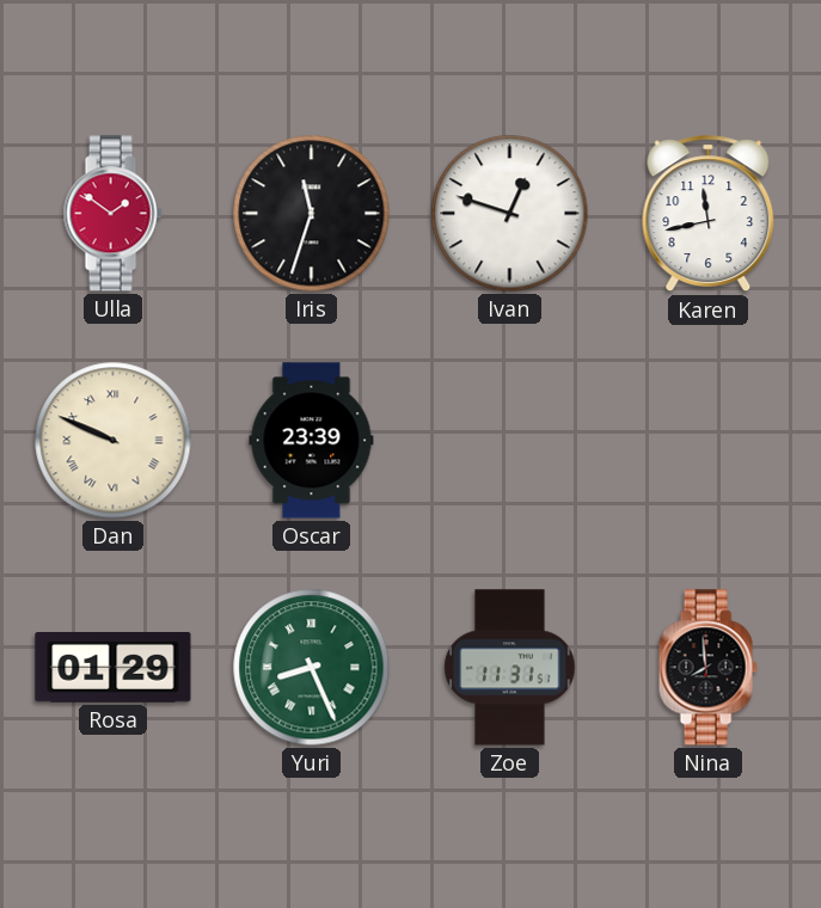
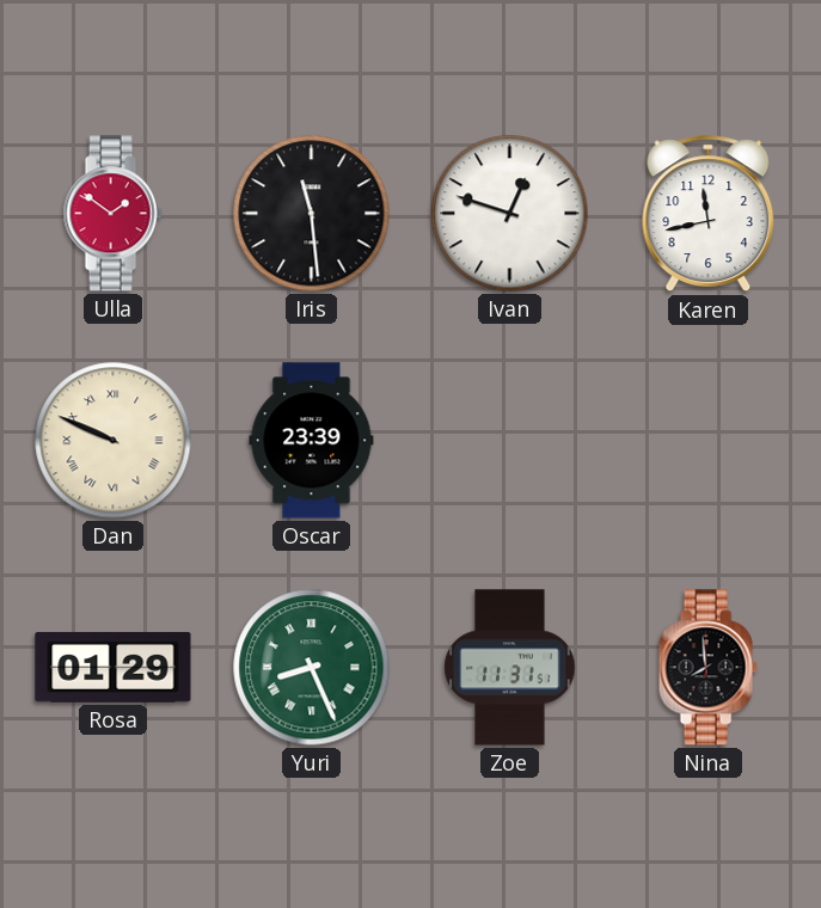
Iris: 11:33 -> 11:29
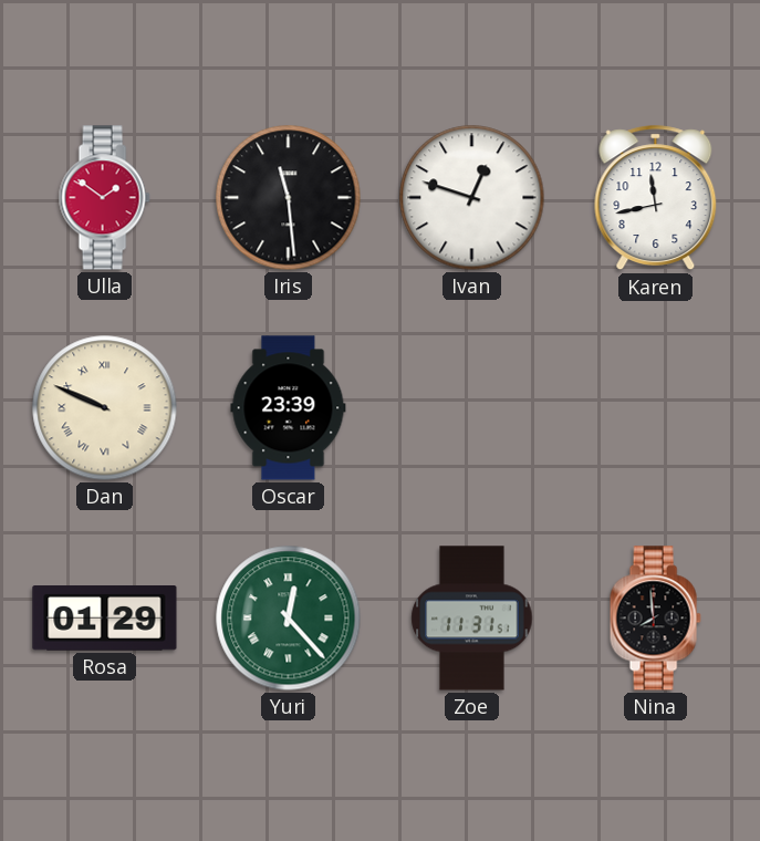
Yuri: 8:26 -> 12:23
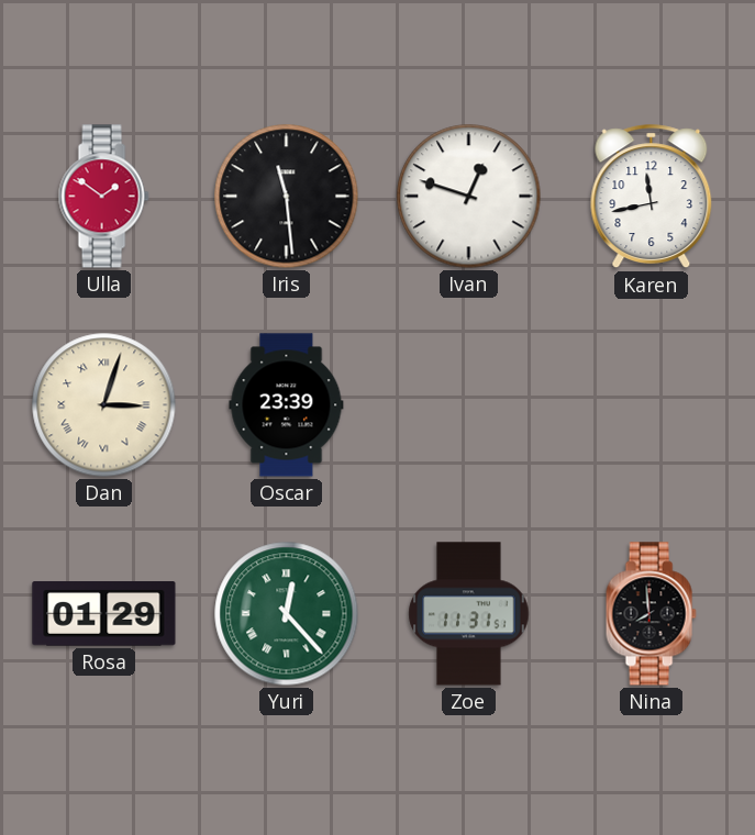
Dan: 9:49 -> 3:03
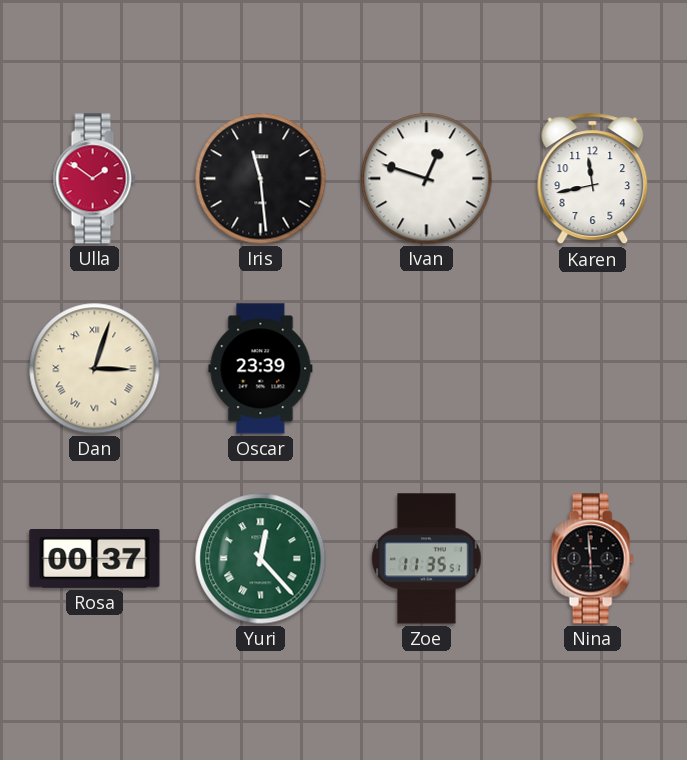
Rosa: 01:29 -> 00:37
Zoe: 11:31 -> 11:35
Nina: 7:59 -> 5:59
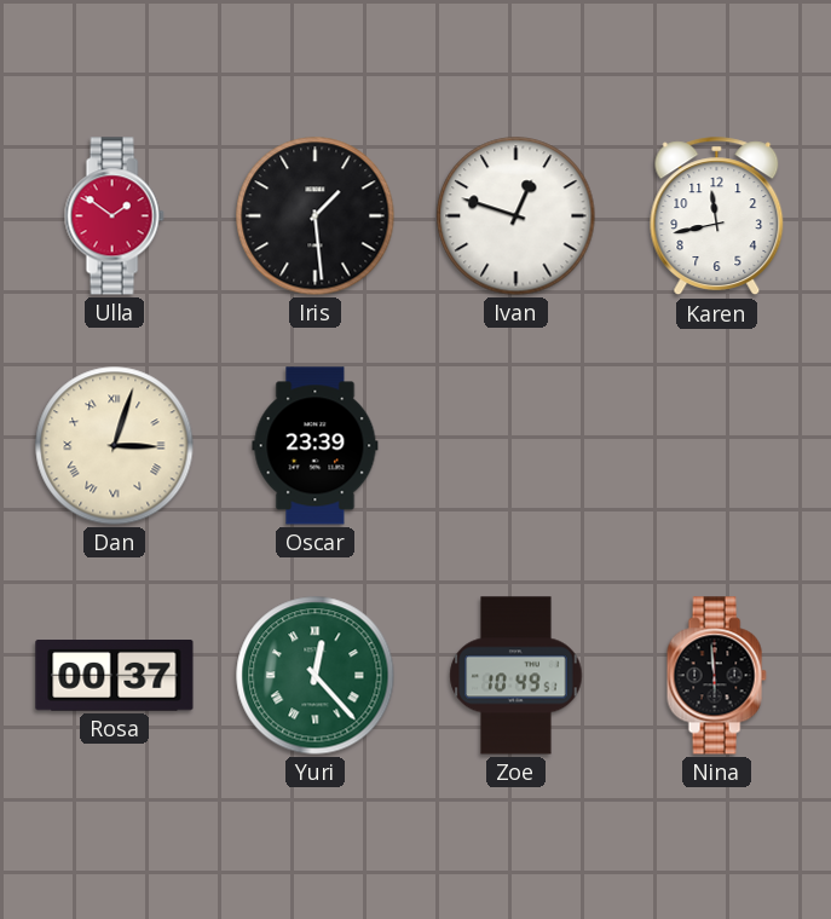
Iris: 11:29 -> 1:29
Zoe: 11:35 -> 10:49
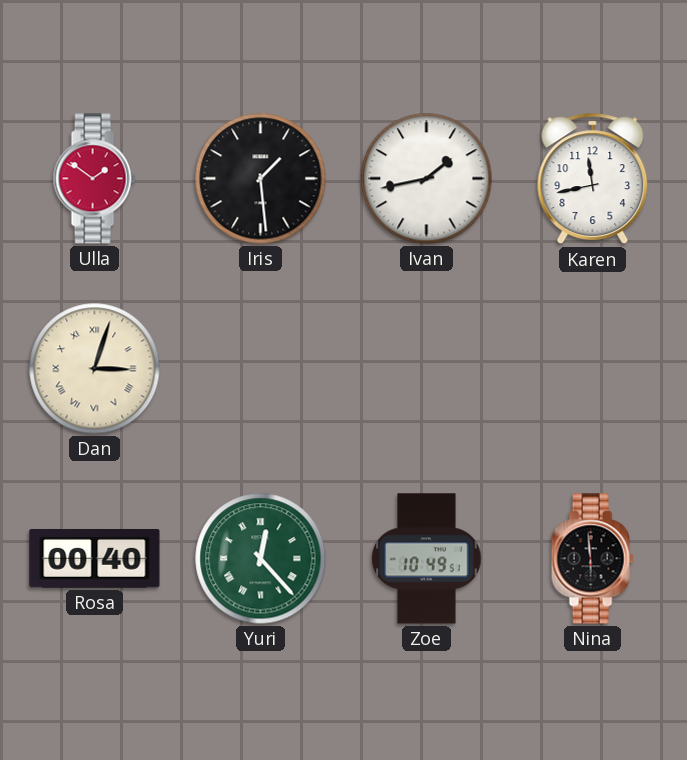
Ivan: 12:48 -> 1:43
Oscar: 23:39 -> none
Rosa: 00:37 -> 00:40
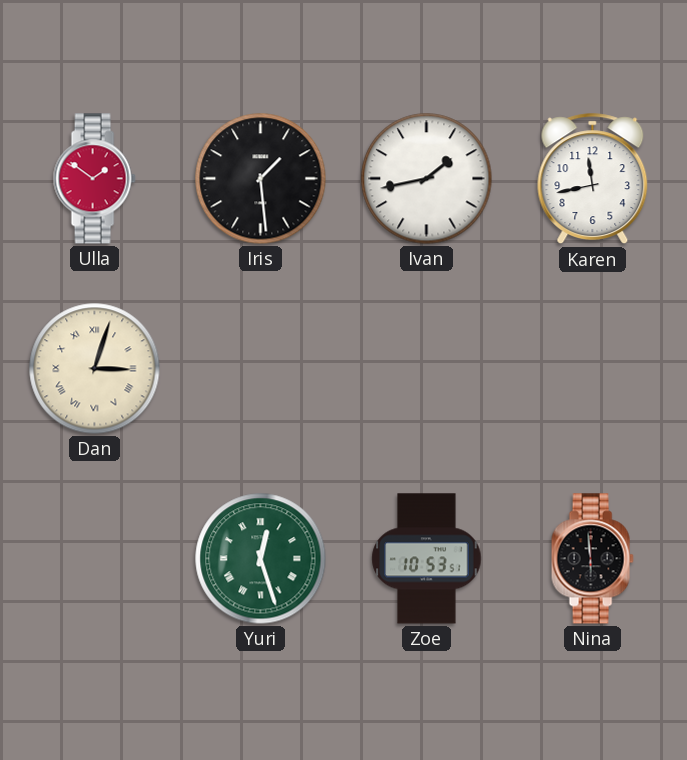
Rosa: 00:40 -> none
Yuri: 12:23 -> 12:27
Zoe: 10:49 -> 10:53
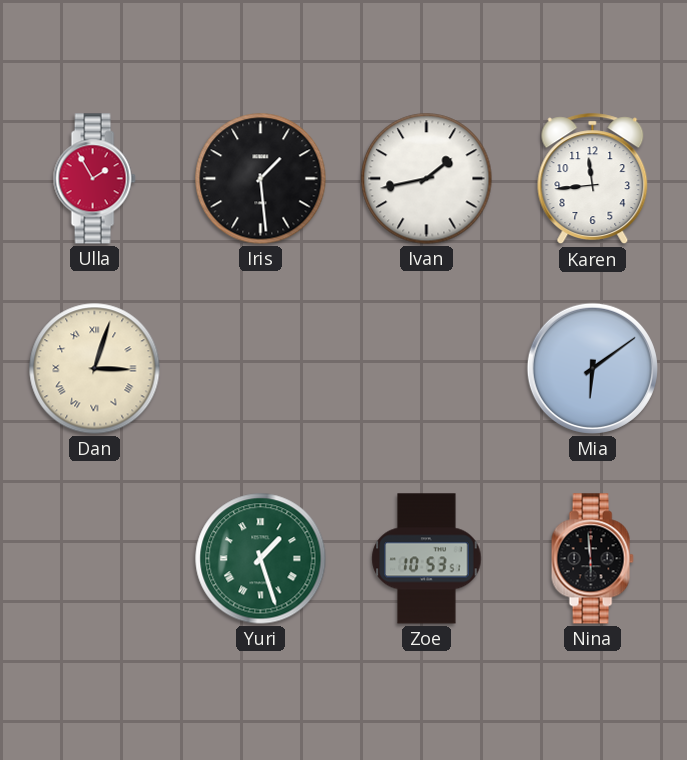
Ulla: 1:51 -> 1:55
Karen: 11:43 -> 11:44
Mia: none -> 6:09
Yuri: 12:27 -> 1:27
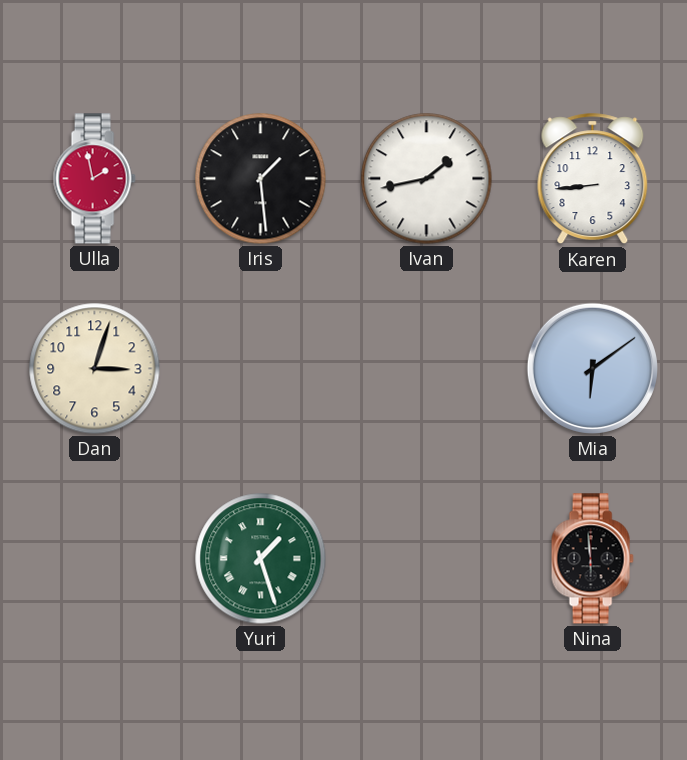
Ulla: 1:55 -> 1:58
Karen: 11:44 -> 8:44
Dan numerals: Roman -> Arabic
Zoe: 10:53 -> none
